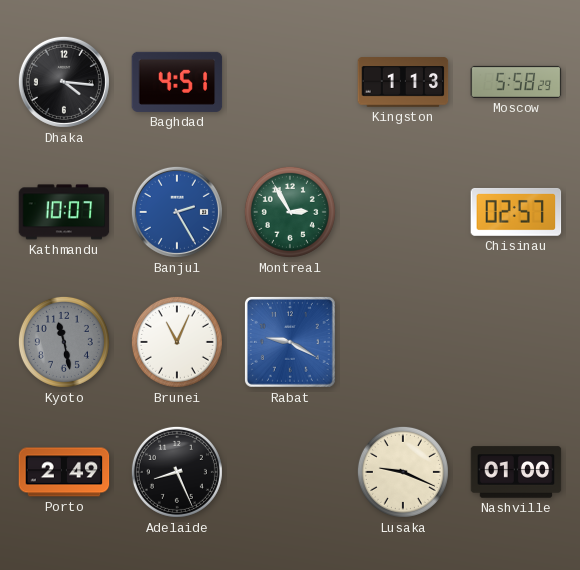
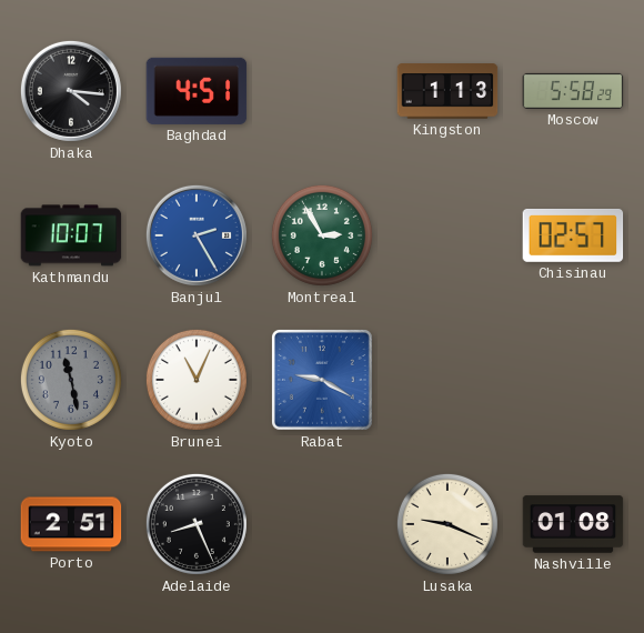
Porto: 2:49 -> 2:51
Nashville: 01:00 -> 01:08
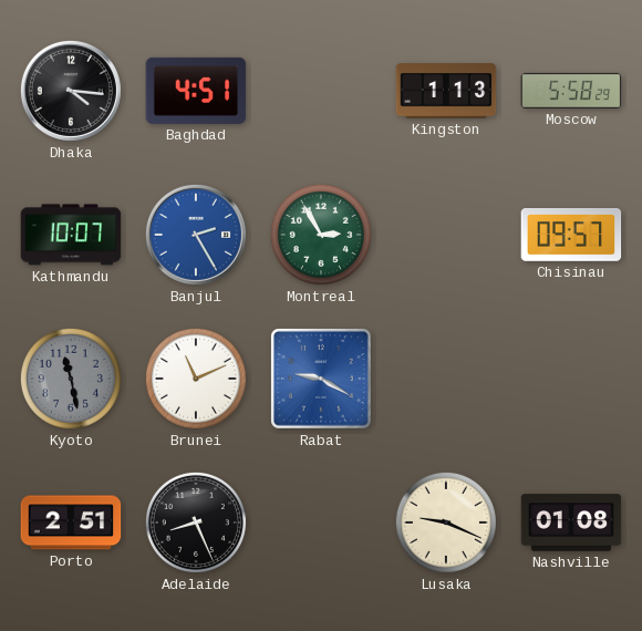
Chisinau: 02:57 -> 09:57
Brunei: 11:04 -> 11:11
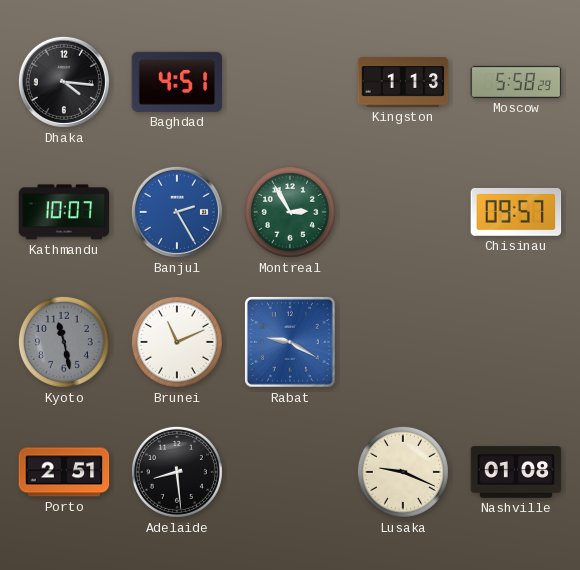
Adelaide: 8:26 -> 8:29
